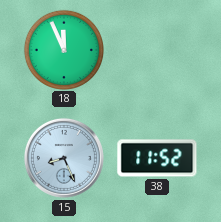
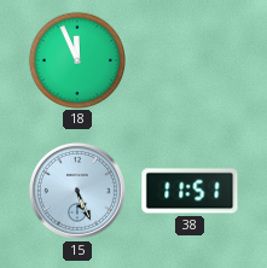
15: 8:26 -> 5:26
38: 11:52 -> 11:51
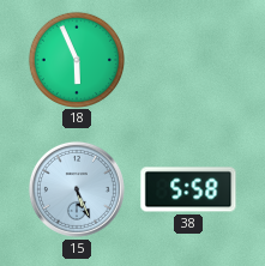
18: 11:56 -> 5:56
38: 11:51 -> 5:58
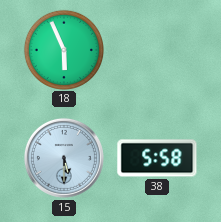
15: 5:26 -> 5:30
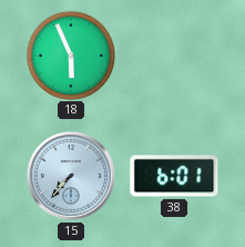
15: 5:30 -> 7:37
38: 5:58 -> 6:01
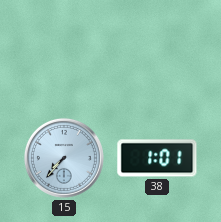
18: 5:56 -> none
38: 6:01 -> 1:01
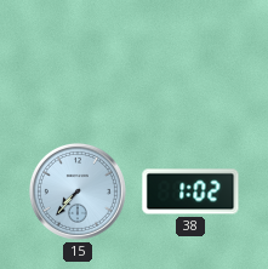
38: 1:01 -> 1:02
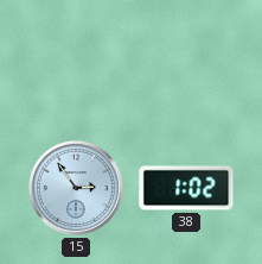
15: 7:37 -> 2:54
